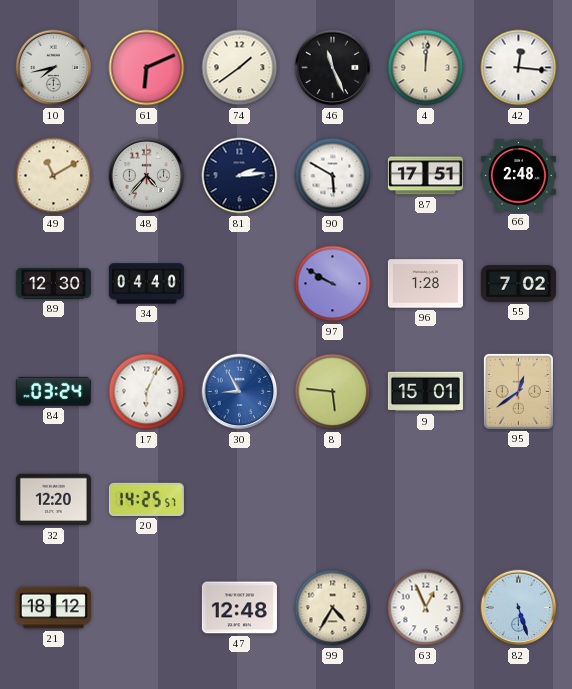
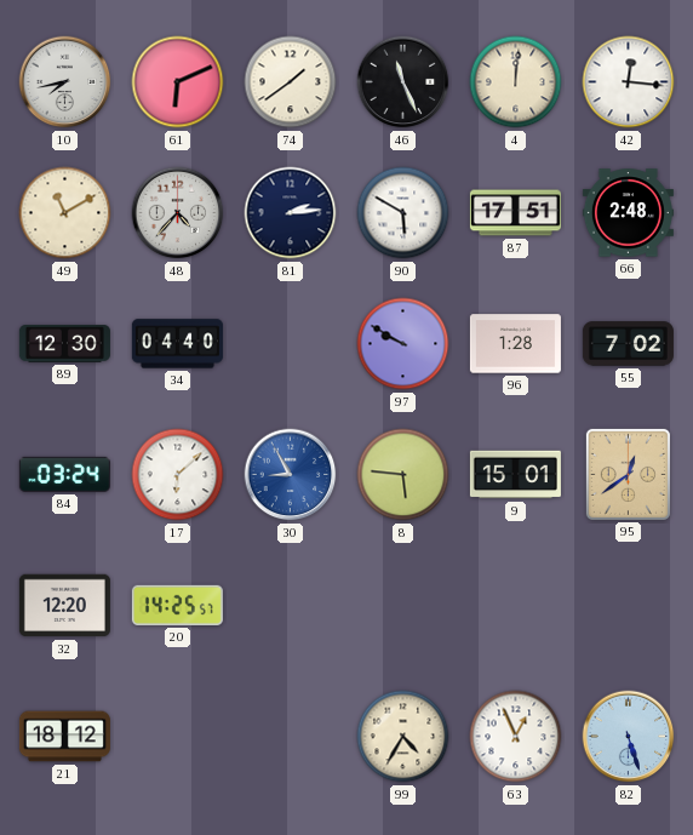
17: 6:04 -> 6:08
47: 12:48 -> none
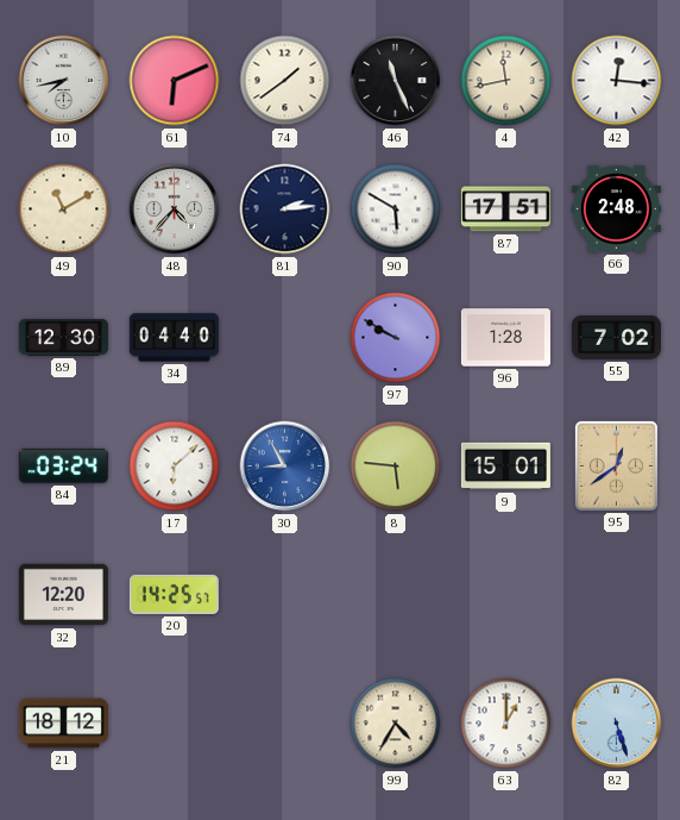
4: 12:01 -> 11:43
63: 12:56 -> 1:00
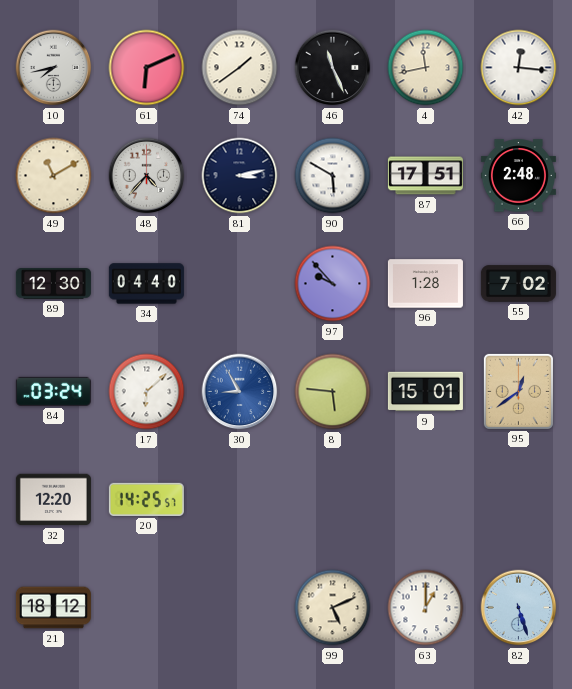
81: 2:14 -> 3:13
97: 9:50 -> 9:53
99: 4:35 -> 5:11
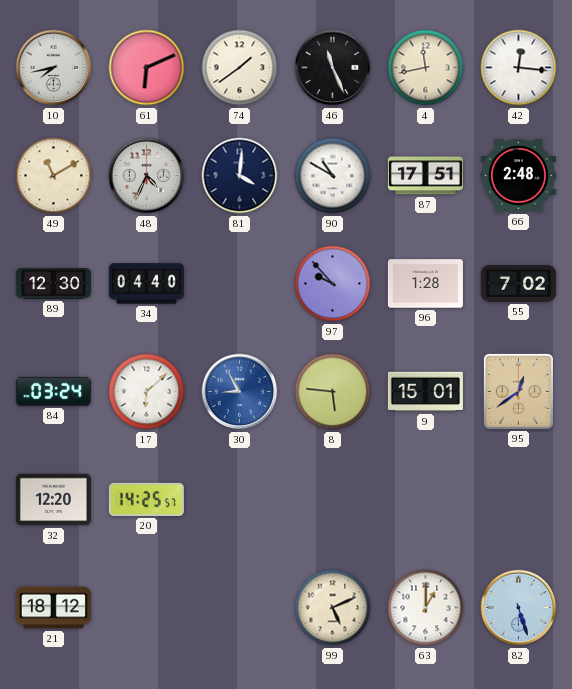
48: 4:37 -> 4:34
81: 3:13 -> 4:01
90: 5:50 -> 10:50
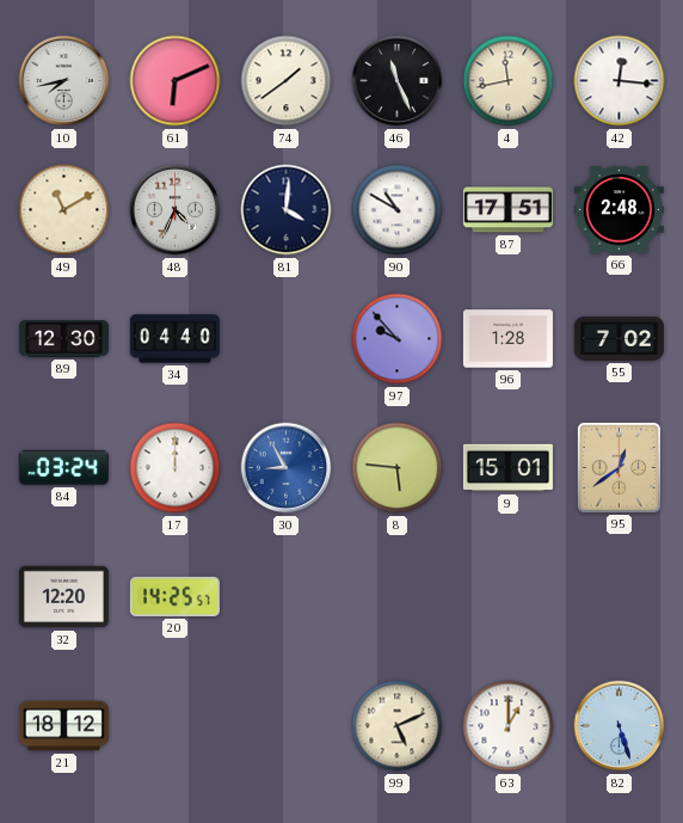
17: 6:08 -> 12:00
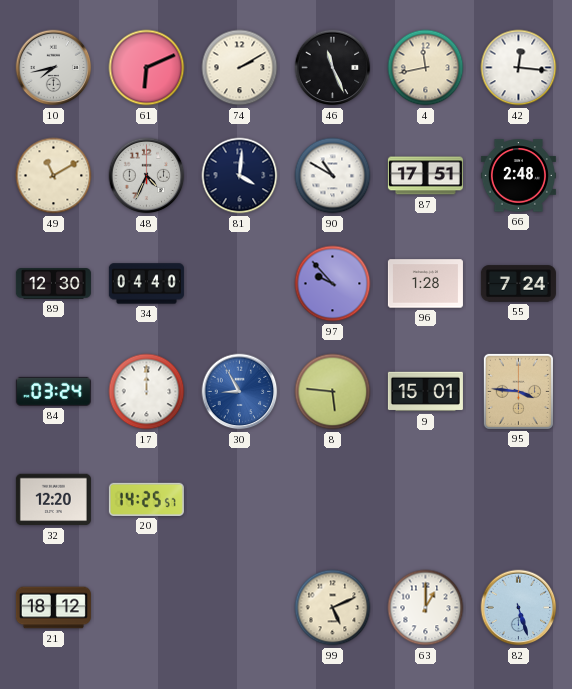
74: 1:39 -> 2:10
55: 7:02 -> 7:24
95: 12:39 -> 3:46
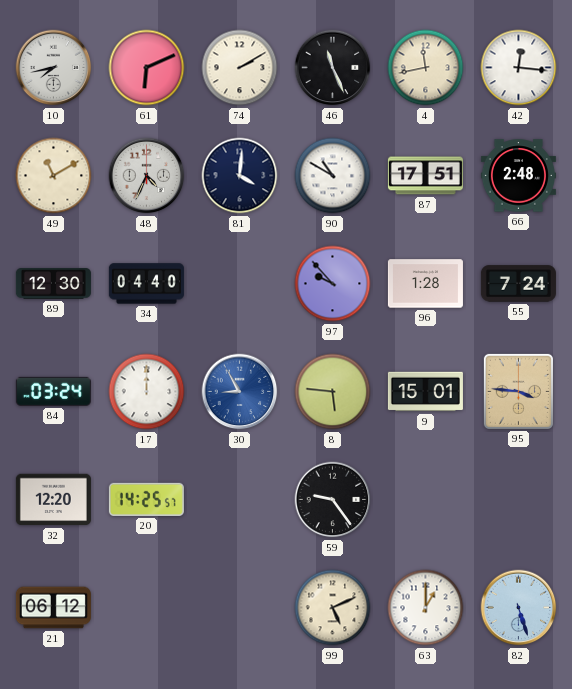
59: none -> 9:24
21: 18:12 -> 06:12
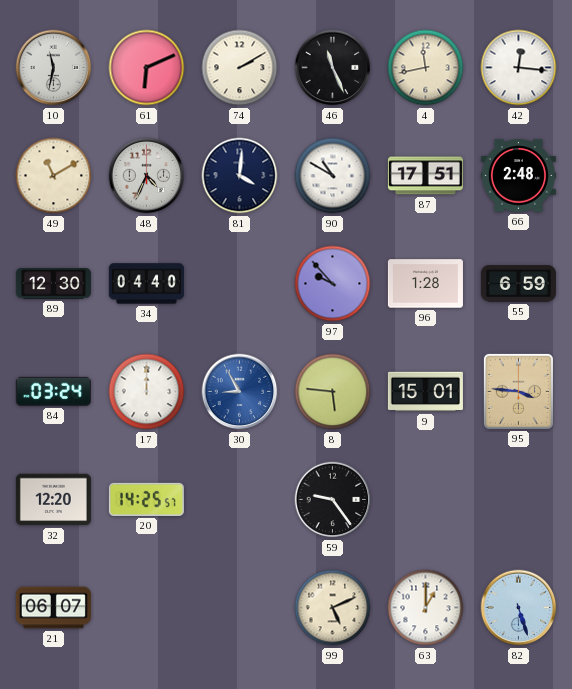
10: 7:43 -> 11:32
55: 7:24 -> 6:59
21: 06:12 -> 06:07
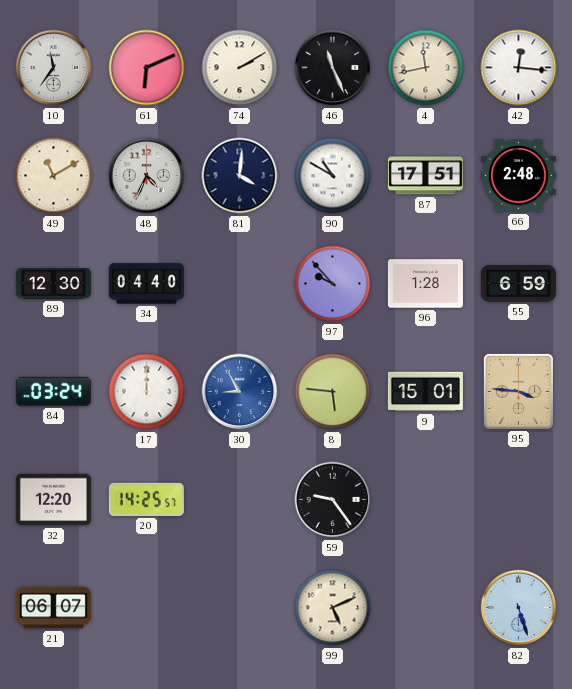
10: 11:32 -> 11:36
63: 1:00 -> none
